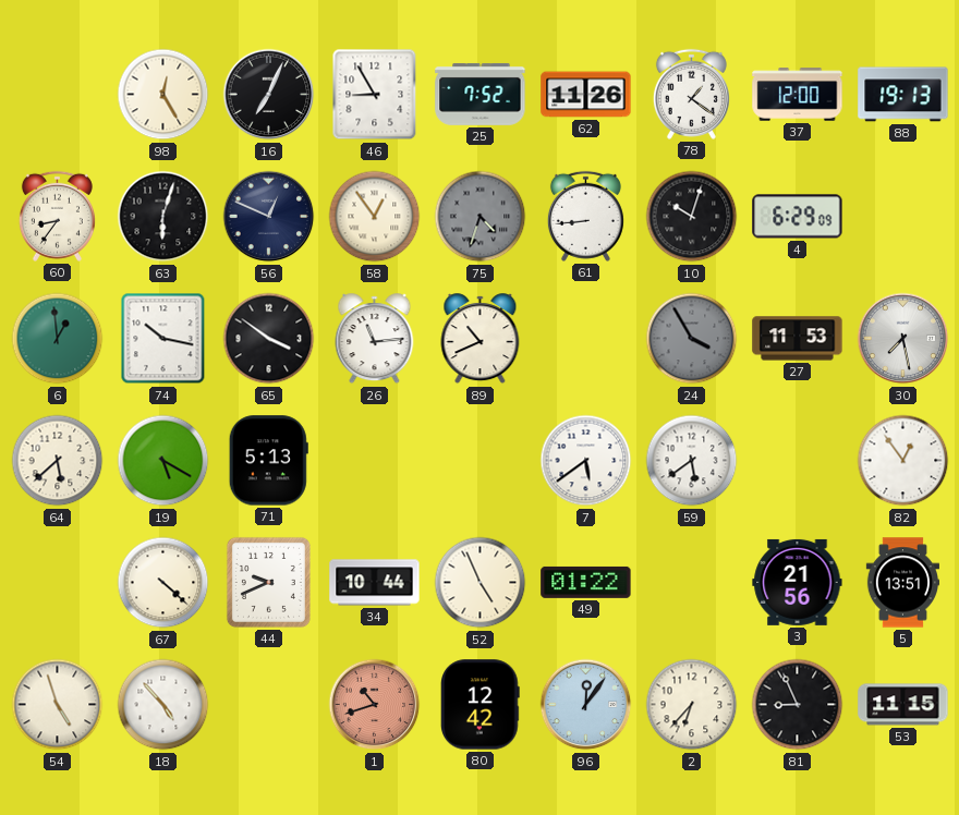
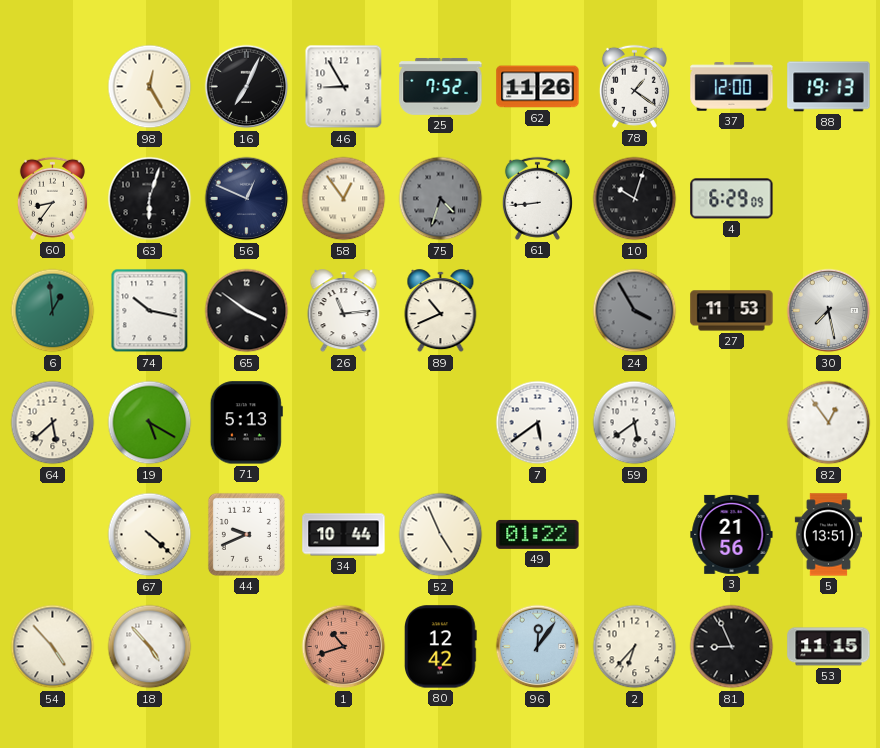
54: 4:57 -> 4:53
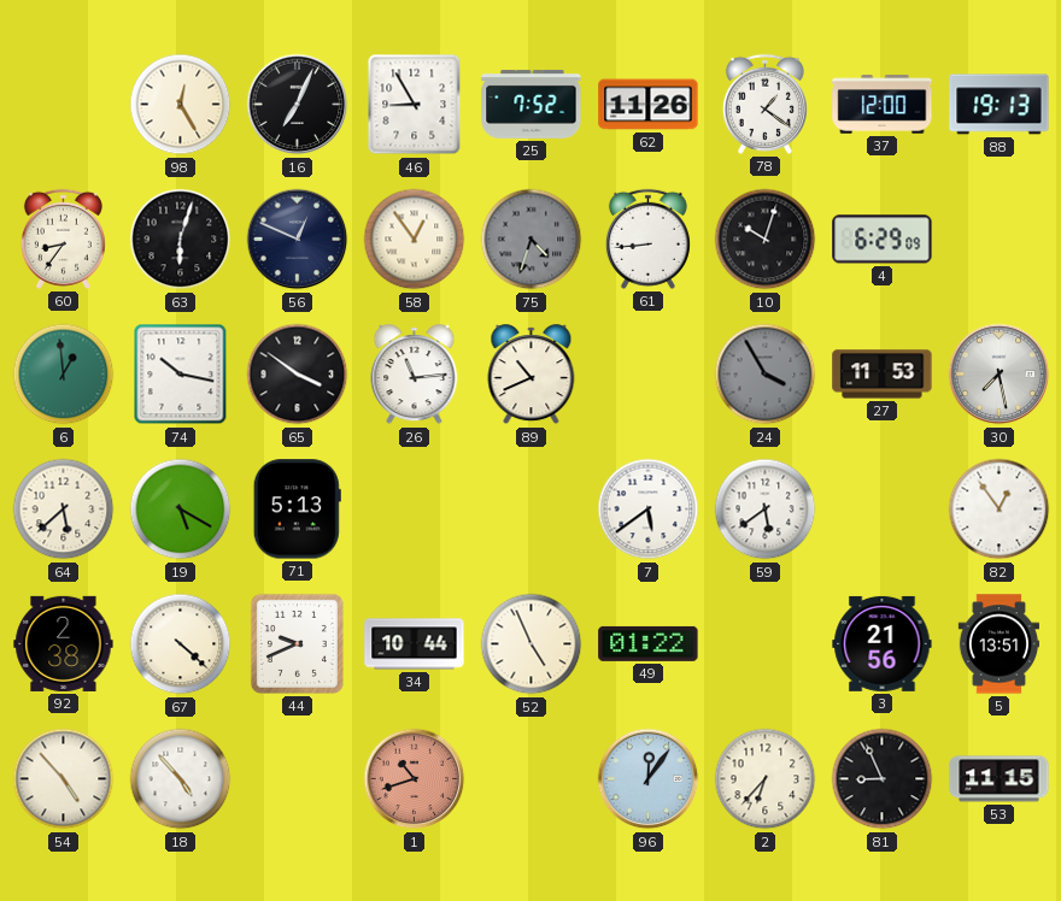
92: none -> 2:38
80: 12:42 -> none
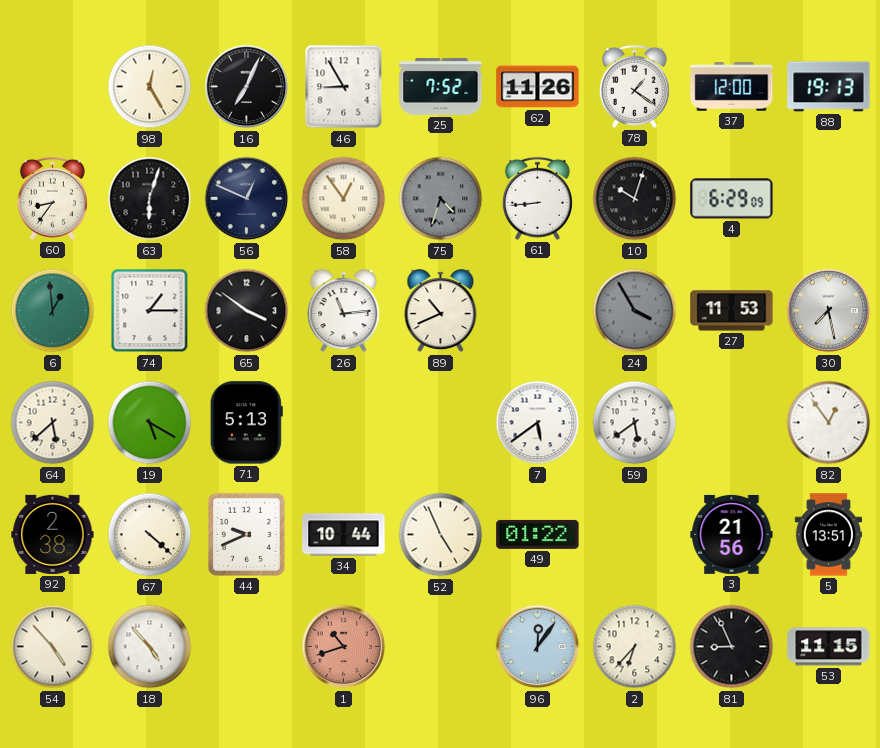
74: 10:17 -> 1:15
